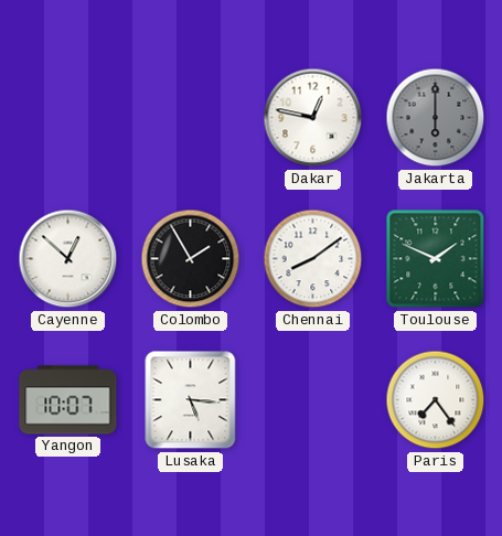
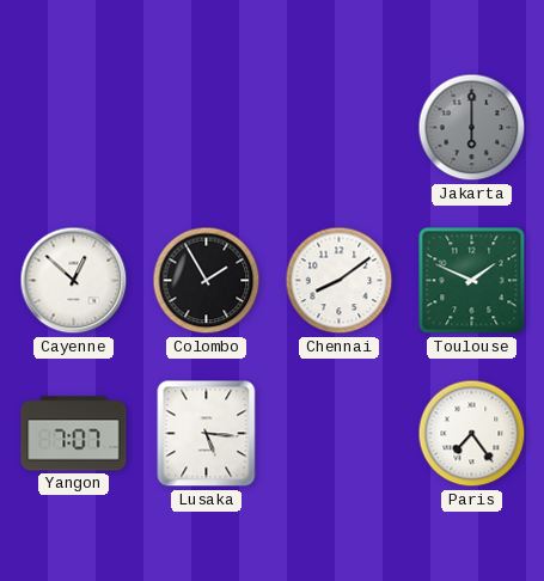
Dakar: 12:47 -> none
Yangon: 10:07 -> 7:07
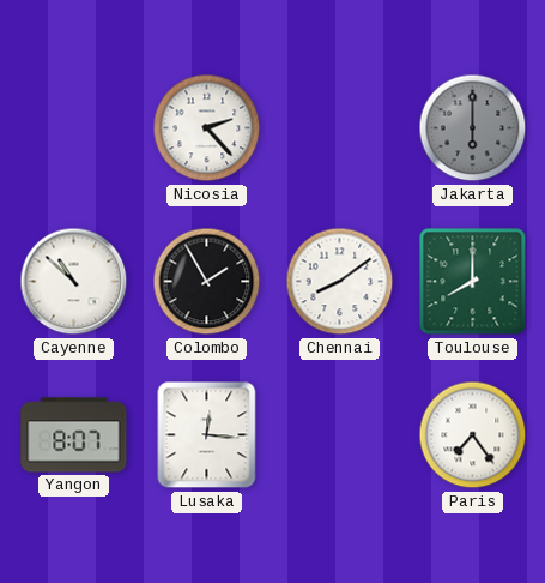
Nicosia: none -> 2:23
Cayenne: 12:52 -> 10:52
Toulouse: 1:49 -> 8:00
Yangon: 7:07 -> 8:07
Lusaka: 5:16 -> 12:16
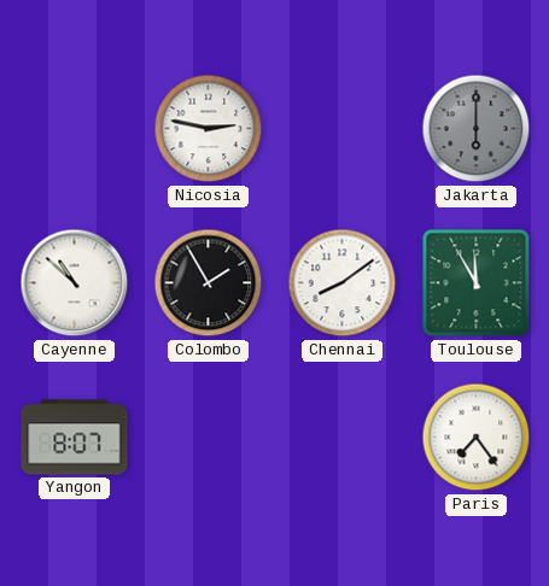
Nicosia: 2:23 -> 2:47
Toulouse: 8:00 -> 11:55
Lusaka: 12:16 -> none
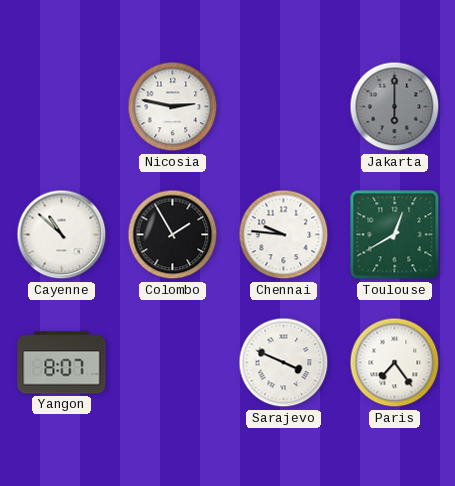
Chennai: 8:09 -> 9:46
Toulouse: 11:55 -> 12:40
Sarajevo: none -> 3:49
